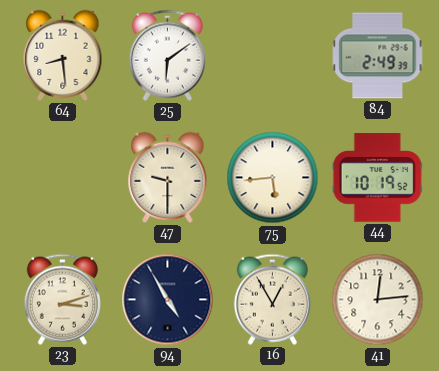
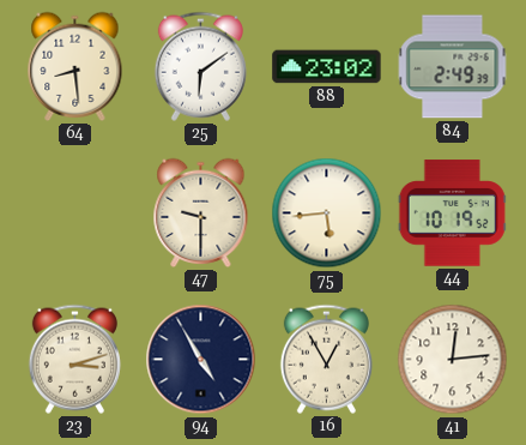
88: none -> 23:02
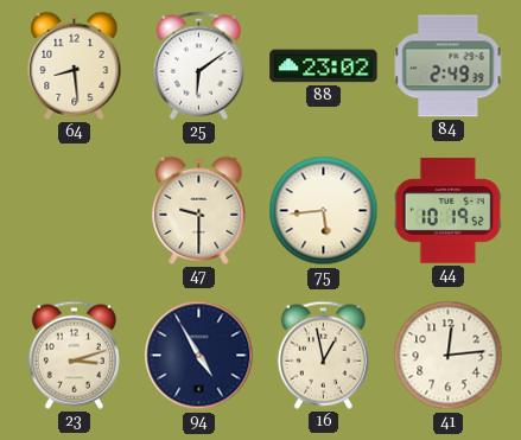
16: 12:55 -> 12:58
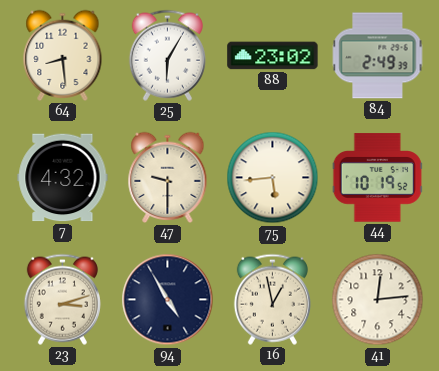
25: 6:09 -> 6:05
7: none -> 4:32
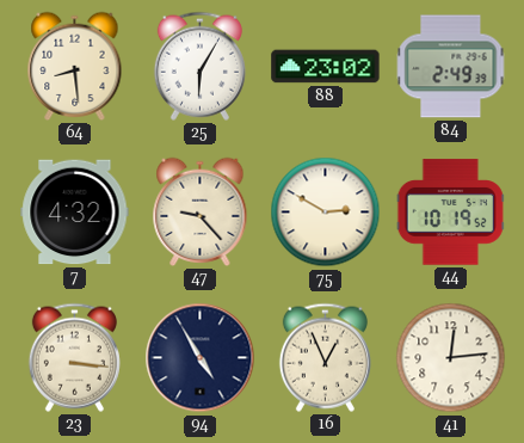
47: 9:30 -> 9:23
75: 5:44 -> 2:50
23: 3:12 -> 3:16
16: 12:58 -> 12:56
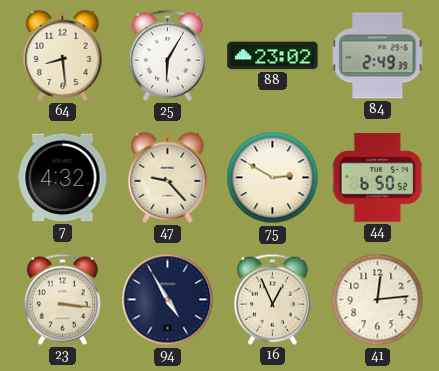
44: 10:19 -> 6:50
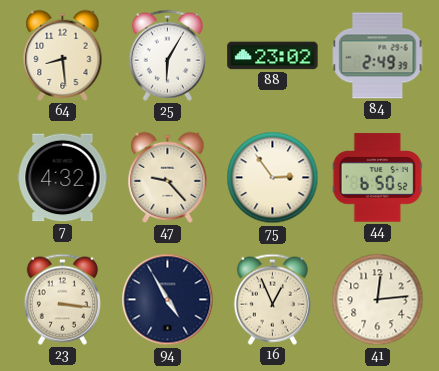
75: 2:50 -> 2:54
